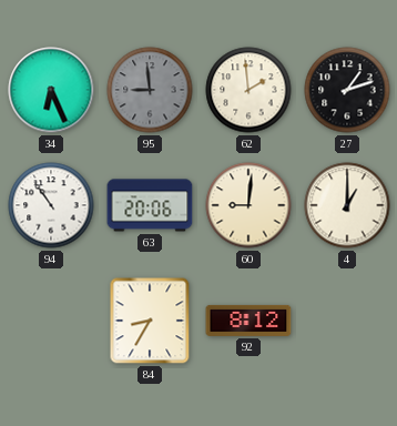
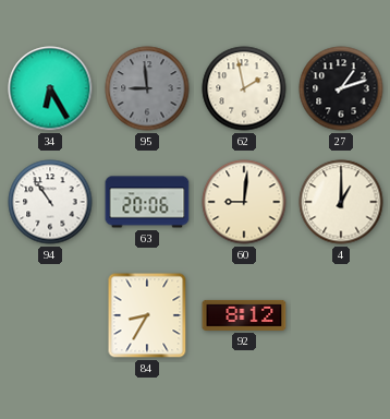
34: 6:26 -> 6:25
62: 1:59 -> 1:58
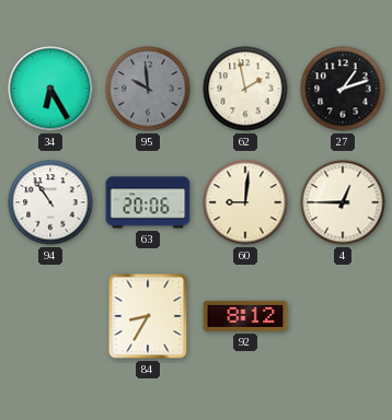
95: 8:59 -> 9:59
4: 1:00 -> 12:45
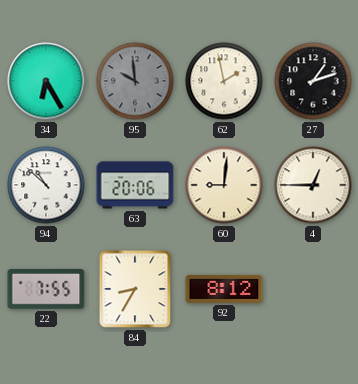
94: 10:54 -> 10:52
22: none -> 7:55
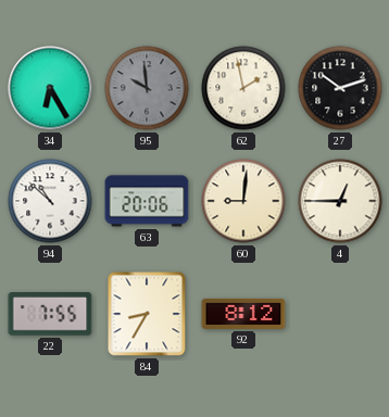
27: 1:12 -> 10:12
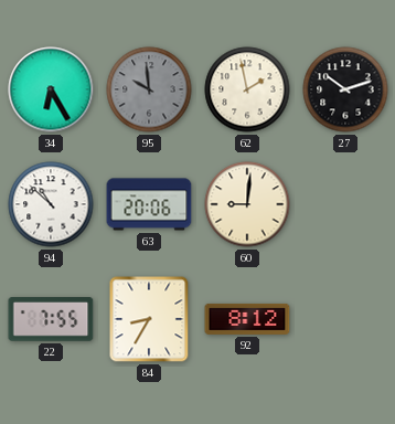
4: 12:45 -> none
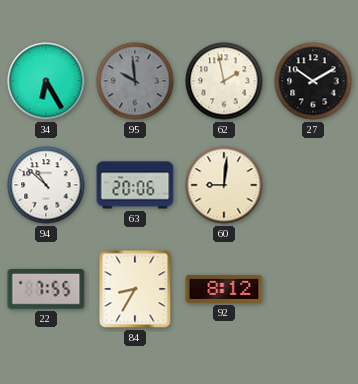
27: 10:12 -> 10:10
